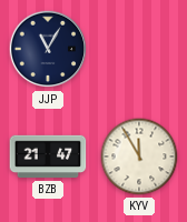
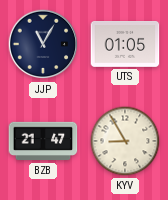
UTS: none -> 01:05
KYV: 11:55 -> 8:55
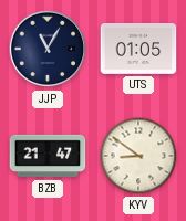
KYV: 8:55 -> 8:51
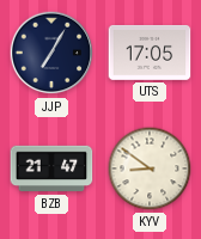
JJP: 11:05 -> 7:05
UTS: 01:05 -> 17:05
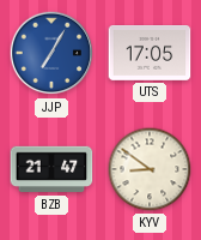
JJP dial: navy -> blue
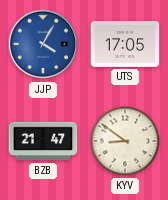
JJP: 7:05 -> 4:05
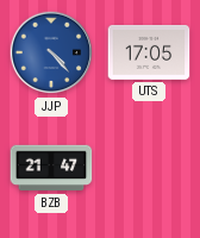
JJP: 4:05 -> 4:23
KYV: 8:51 -> none
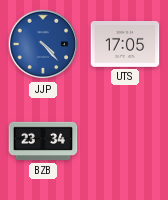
BZB: 21:47 -> 23:34
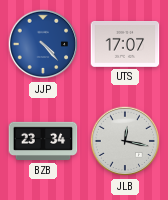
UTS: 17:05 -> 17:07
JLB: none -> 12:17
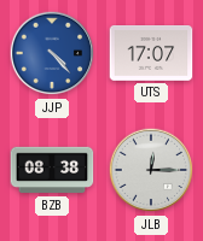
BZB: 23:34 -> 08:38
JLB: 12:17 -> 12:15
